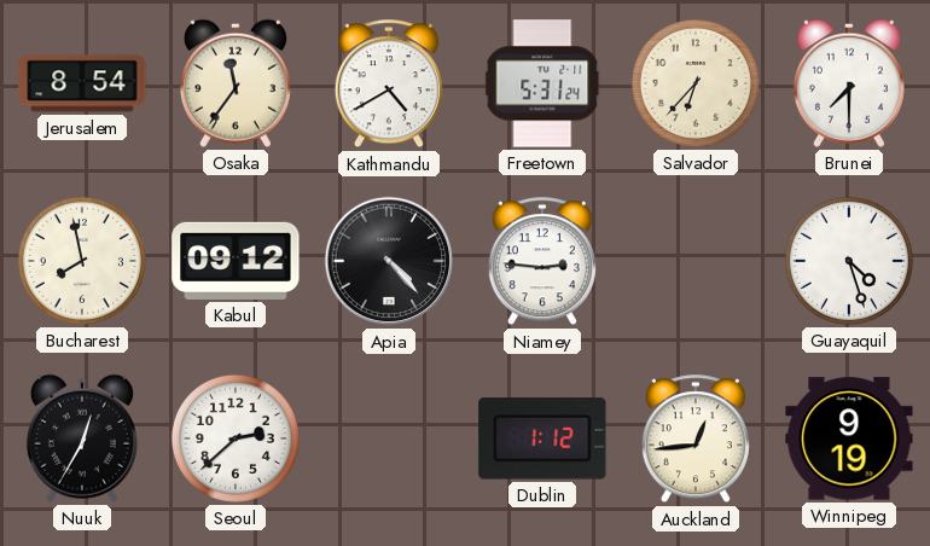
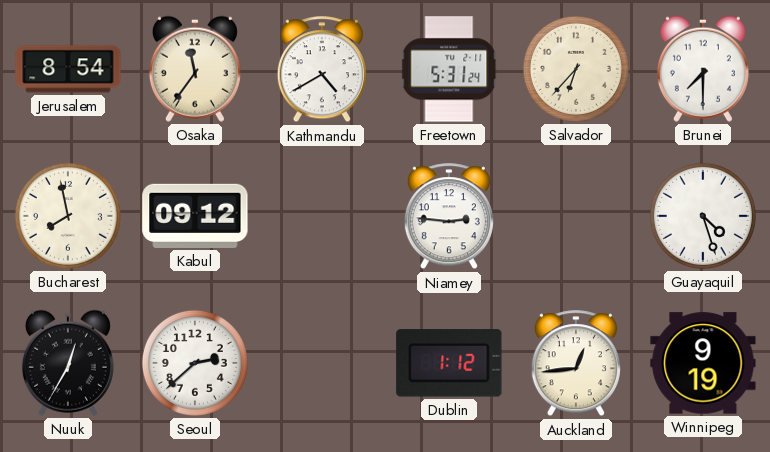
Apia: 4:23 -> none
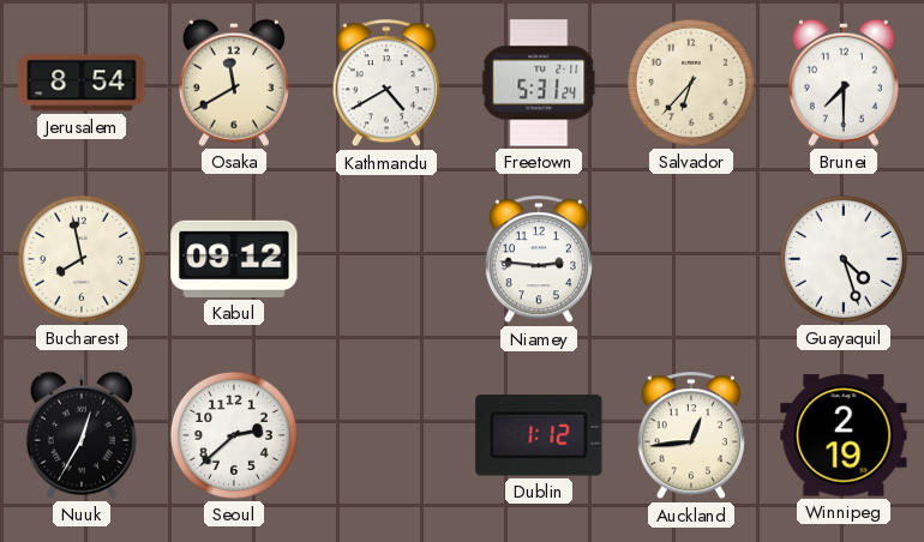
Osaka: 11:36 -> 11:40
Winnipeg: 9:19 -> 2:19
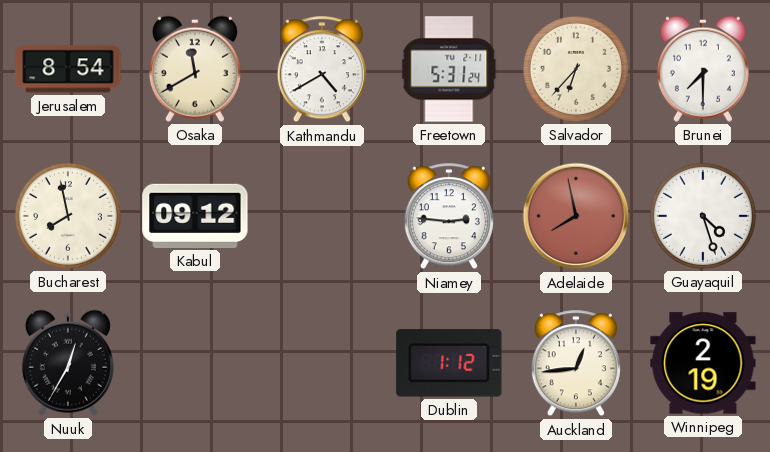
Adelaide: none -> 7:58
Seoul: 2:38 -> none
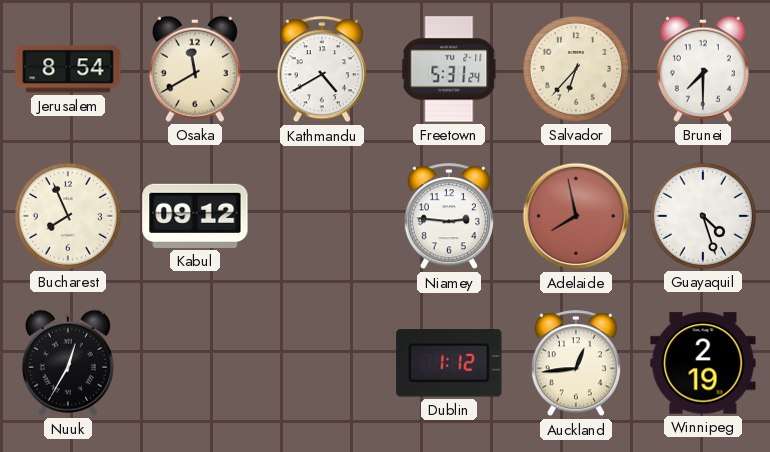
Bucharest: 7:58 -> 7:56
